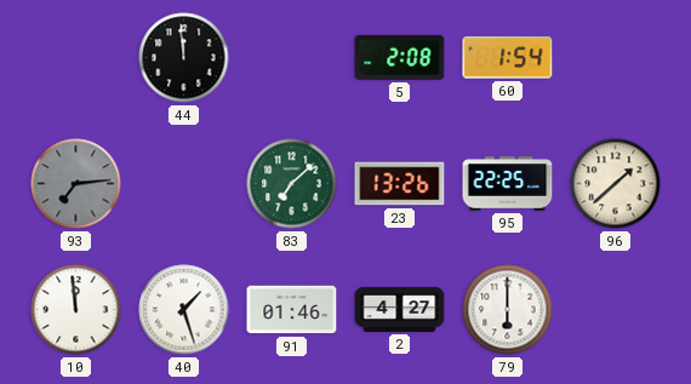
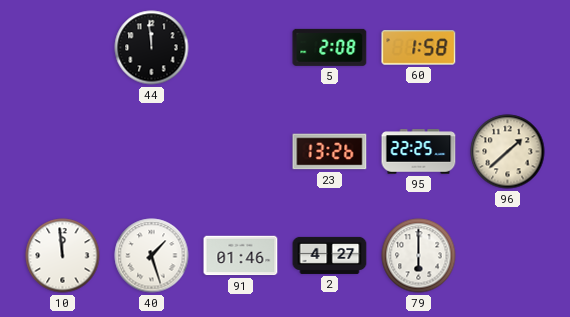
60: 1:54 -> 1:58
93: 7:14 -> none
83: 7:08 -> none
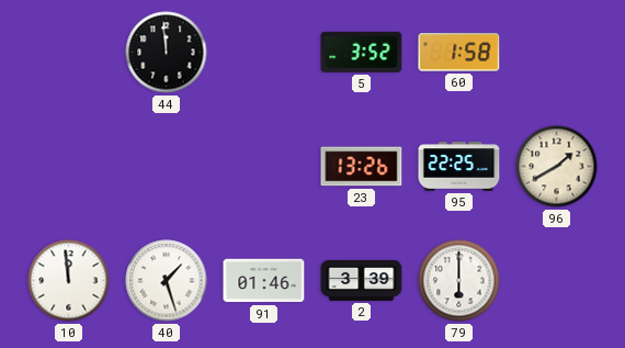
5: 2:08 -> 3:52
96: 1:38 -> 1:40
2: 4:27 -> 3:39
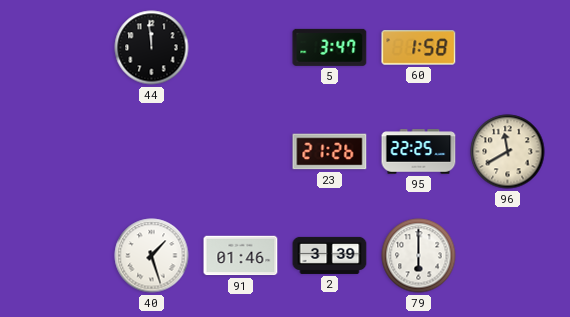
5: 3:52 -> 3:47
23: 13:26 -> 21:26
96: 1:40 -> 11:40
10: 11:59 -> none
